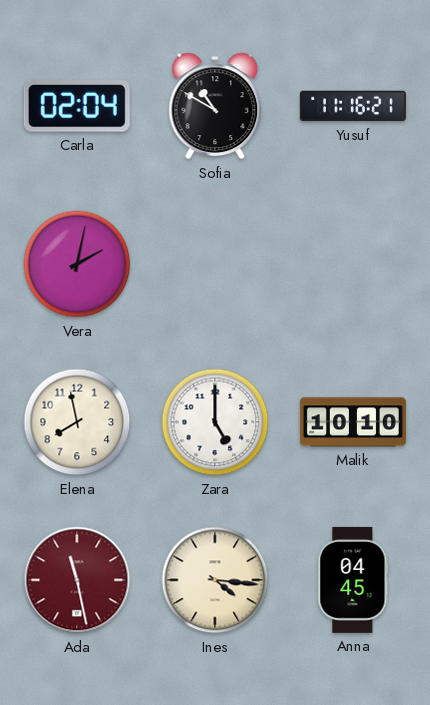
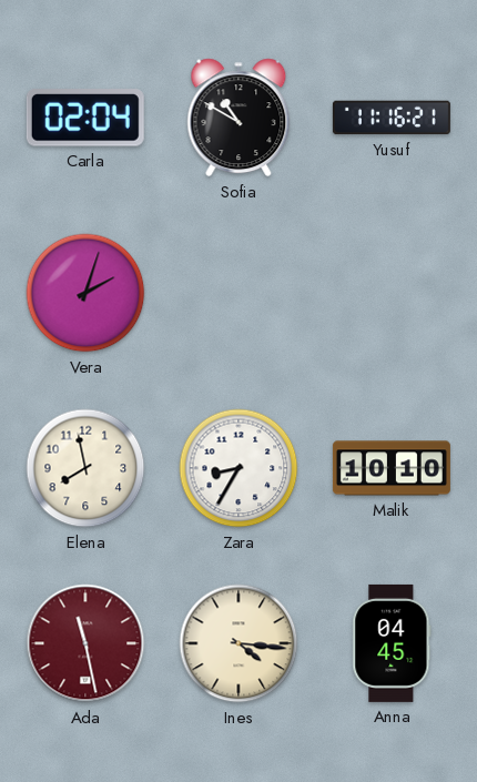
Vera: 2:02 -> 2:03
Zara: 5:00 -> 8:35
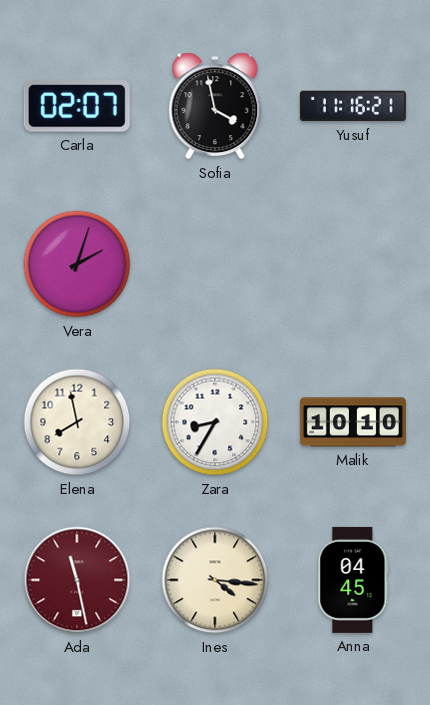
Carla: 02:04 -> 02:07
Sofia: 10:50 -> 3:58
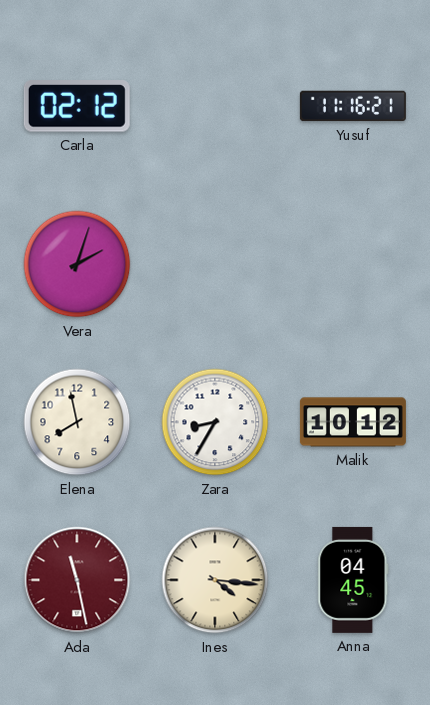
Carla: 02:07 -> 02:12
Sofia: 3:58 -> none
Malik: 10:10 -> 10:12
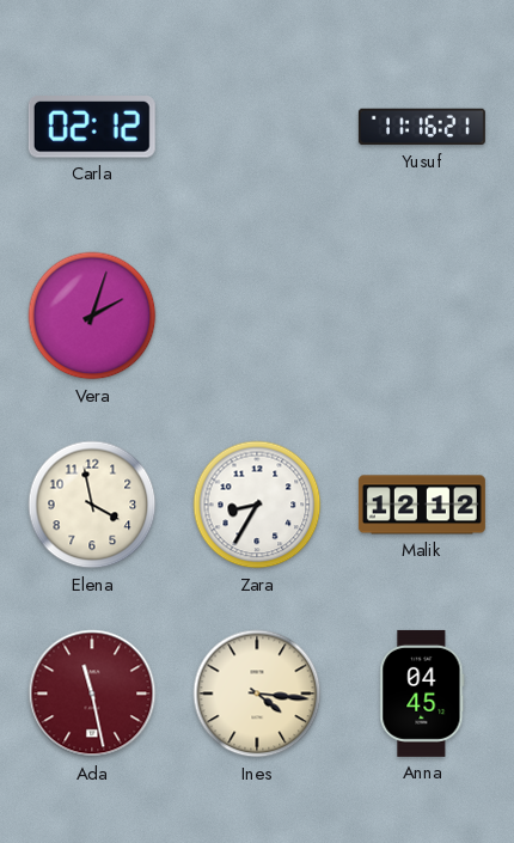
Elena: 7:58 -> 3:58
Malik: 10:12 -> 12:12
